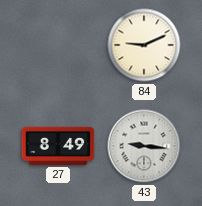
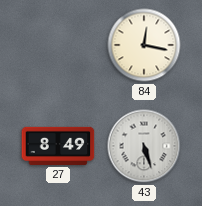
84: 9:11 -> 12:17
43: 9:16 -> 5:27
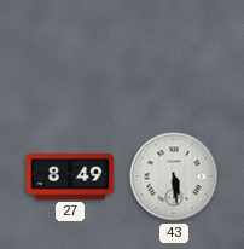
84: 12:17 -> none
43: 5:27 -> 5:29
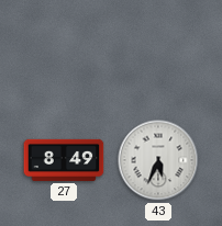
43: 5:29 -> 5:34
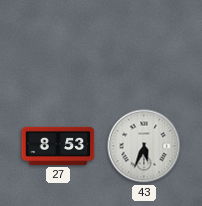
27: 8:49 -> 8:53
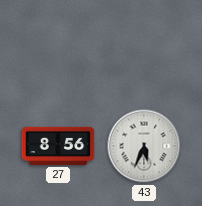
27: 8:53 -> 8:56
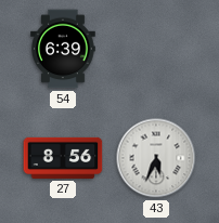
54: none -> 6:39
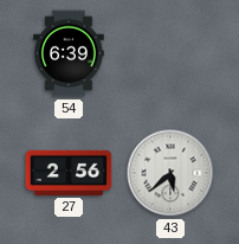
27: 8:56 -> 2:56
43: 5:34 -> 5:38
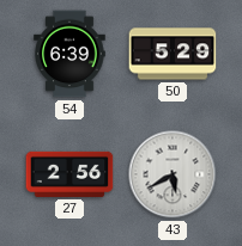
50: none -> 5:29
43: 5:38 -> 5:40
